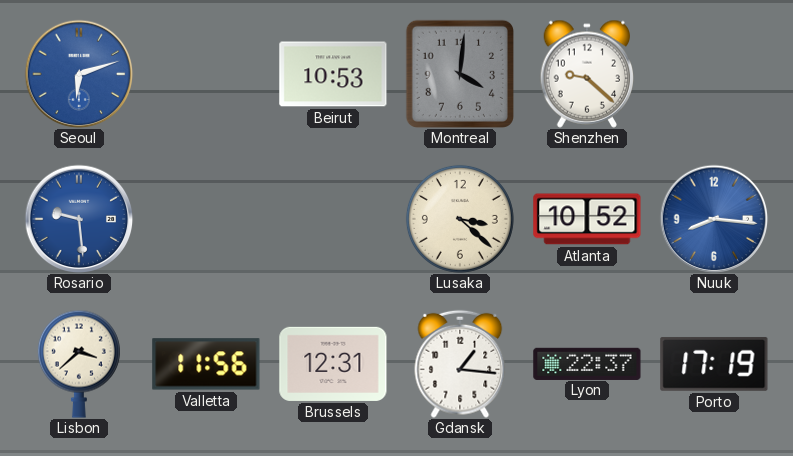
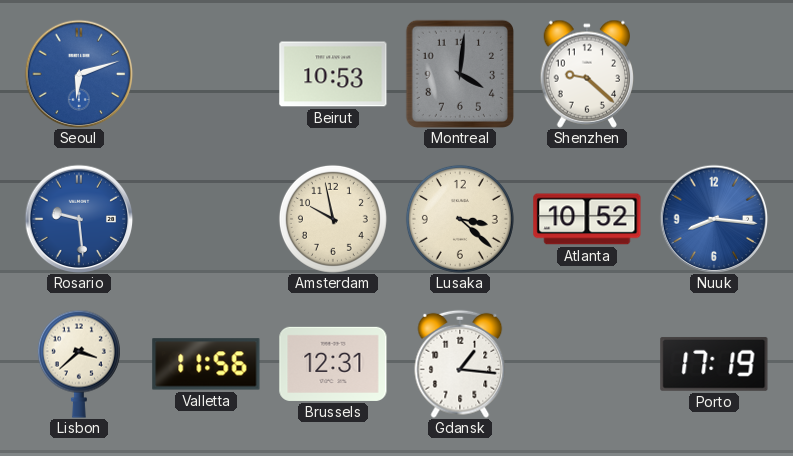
Amsterdam: none -> 9:58
Lyon: 22:37 -> none
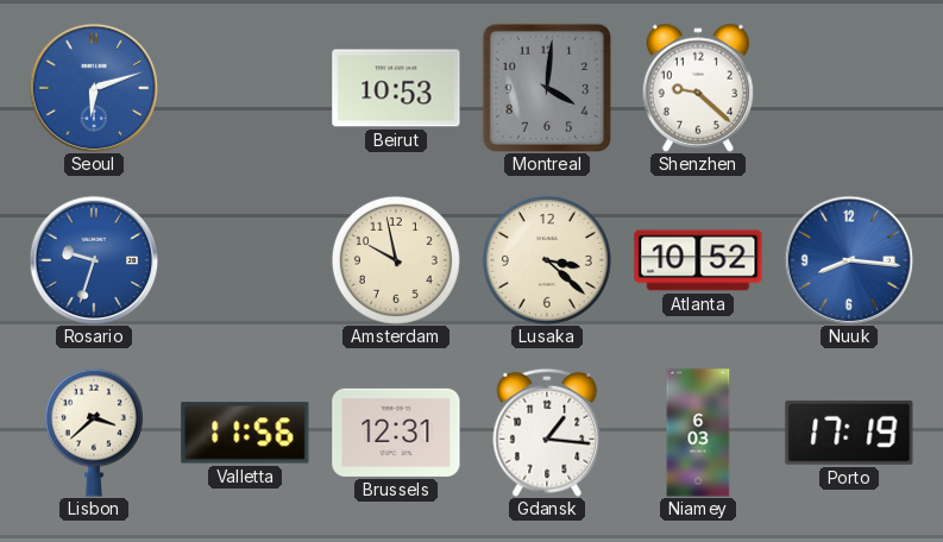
Rosario: 9:29 -> 9:33
Niamey: none -> 6:03
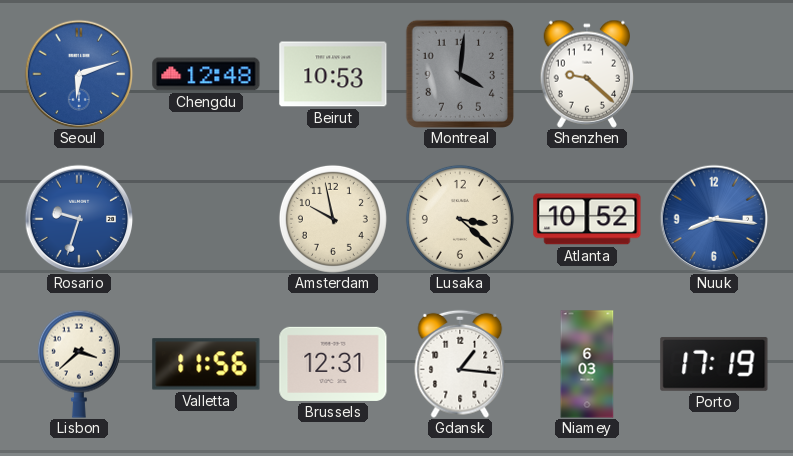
Chengdu: none -> 12:48
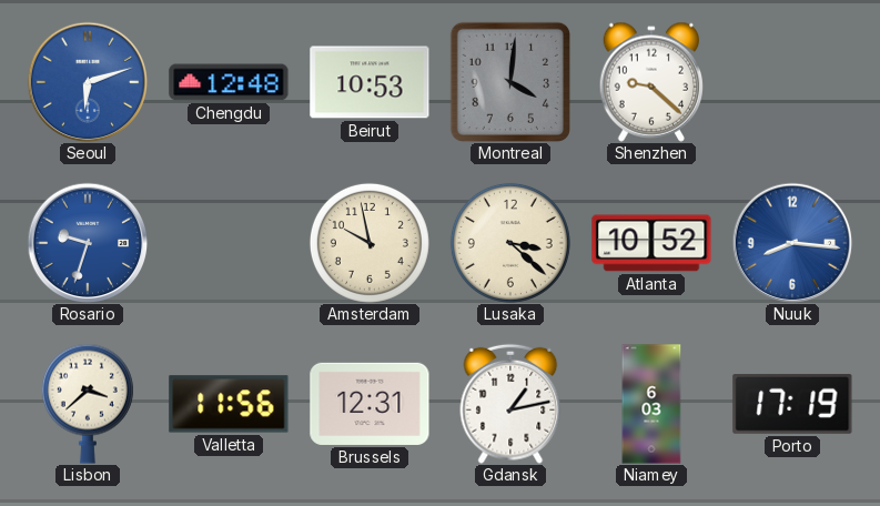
Gdansk: 1:16 -> 1:13
